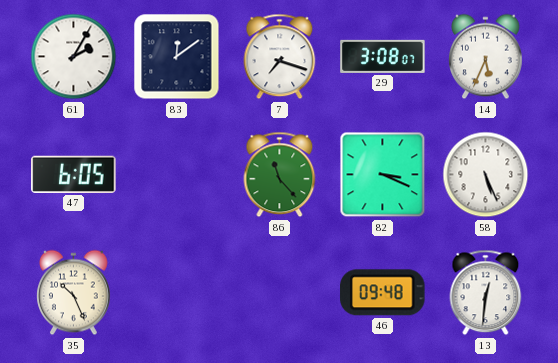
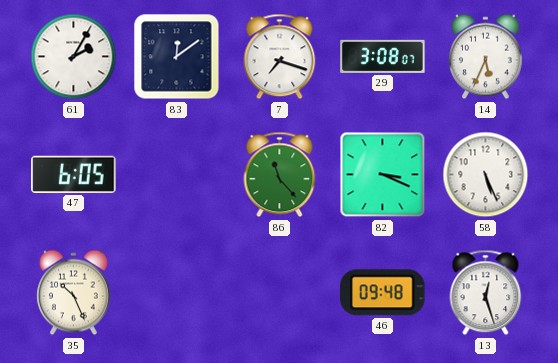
13: 12:31 -> 12:27
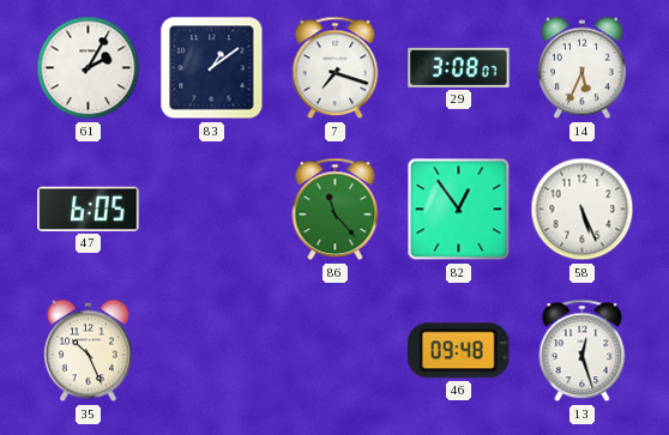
83: 12:09 -> 1:09
82: 3:19 -> 12:54
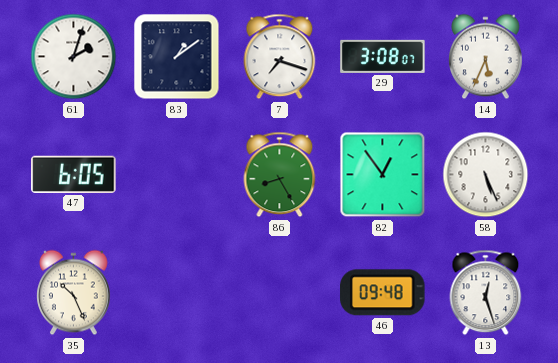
61: 2:05 -> 2:03
86: 11:23 -> 8:25
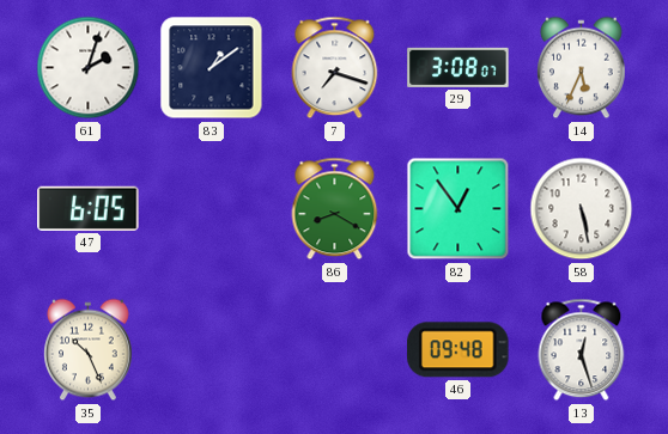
86: 8:25 -> 8:20
58: 5:26 -> 5:28
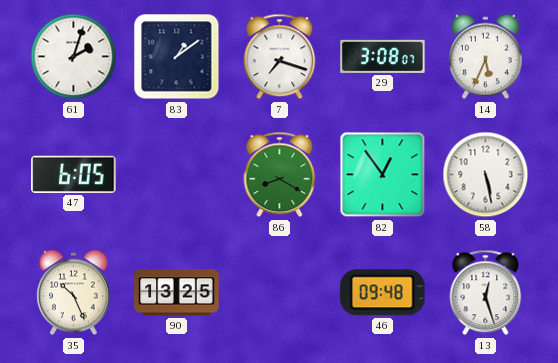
90: none -> 13:25
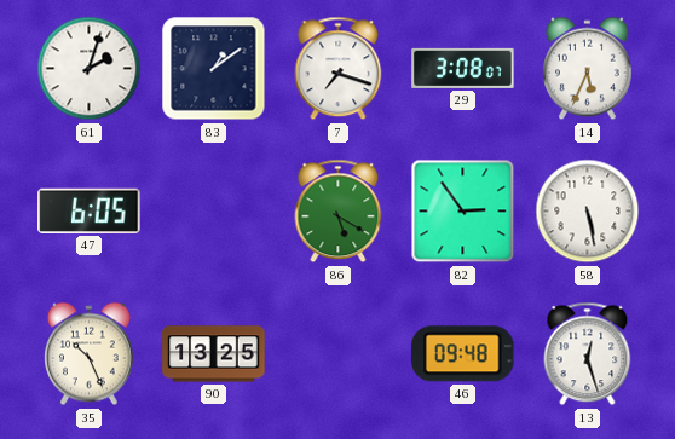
86: 8:20 -> 5:20
82: 12:54 -> 2:54
